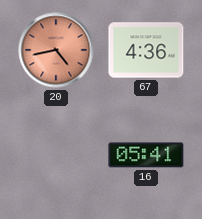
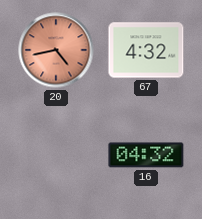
67: 4:36 -> 4:32
16: 05:41 -> 04:32
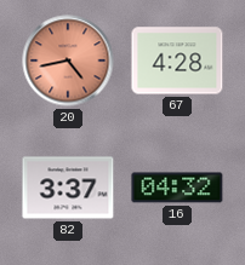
67: 4:32 -> 4:28
82: none -> 3:37
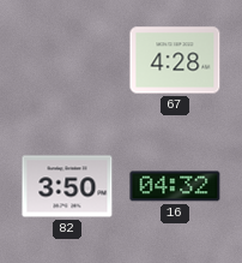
20: 4:43 -> none
82: 3:37 -> 3:50
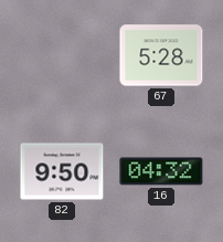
67: 4:28 -> 5:28
82: 3:50 -> 9:50
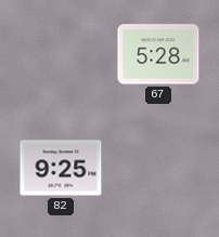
82: 9:50 -> 9:25
16: 04:32 -> none
